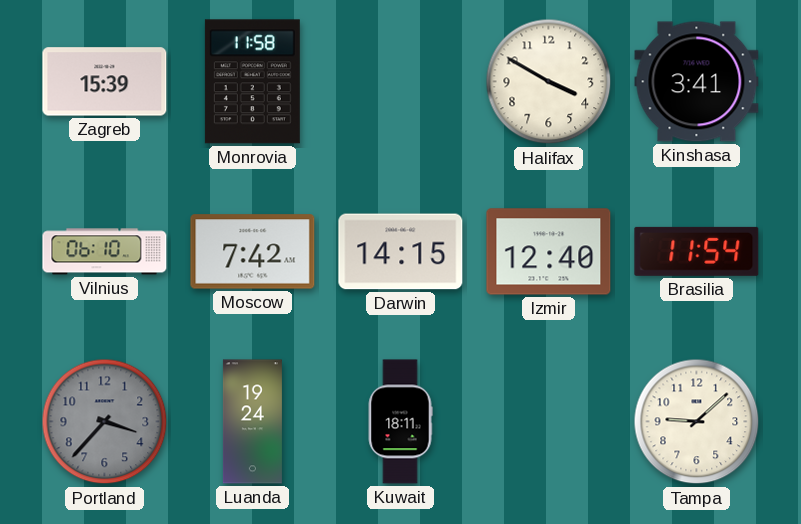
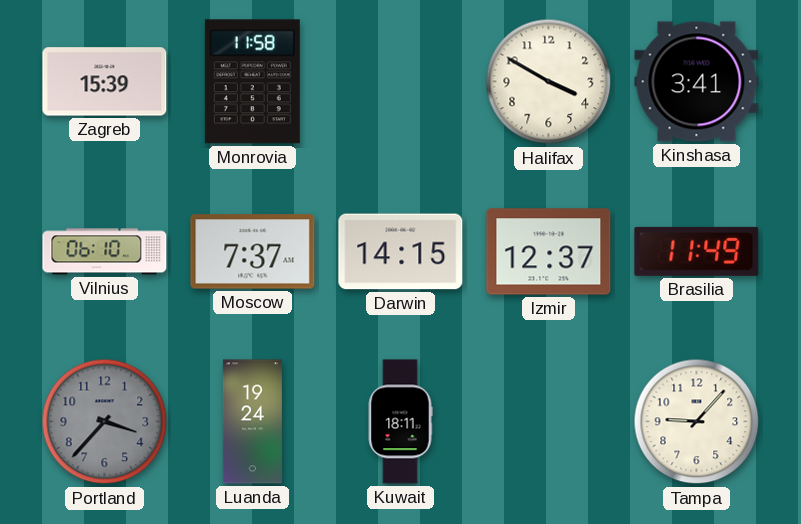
Moscow: 7:42 -> 7:37
Izmir: 12:40 -> 12:37
Brasilia: 11:54 -> 11:49
Tampa: 9:08 -> 9:07
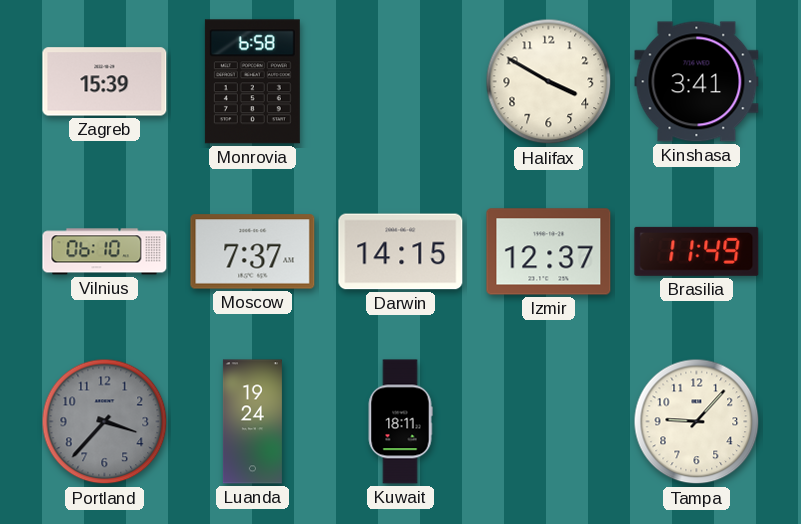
Monrovia: 11:58 -> 6:58
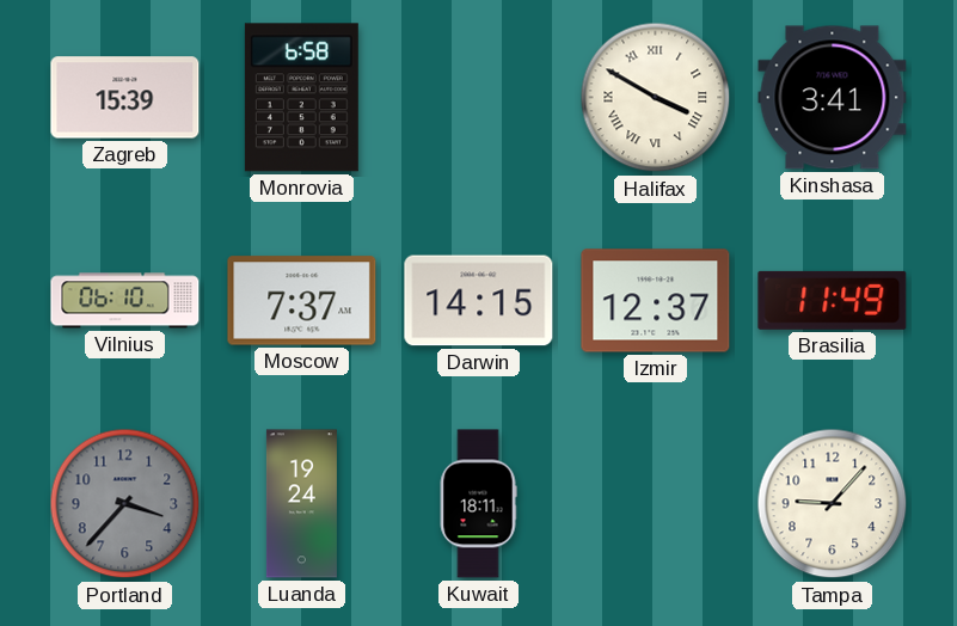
Halifax numerals: Arabic -> Roman
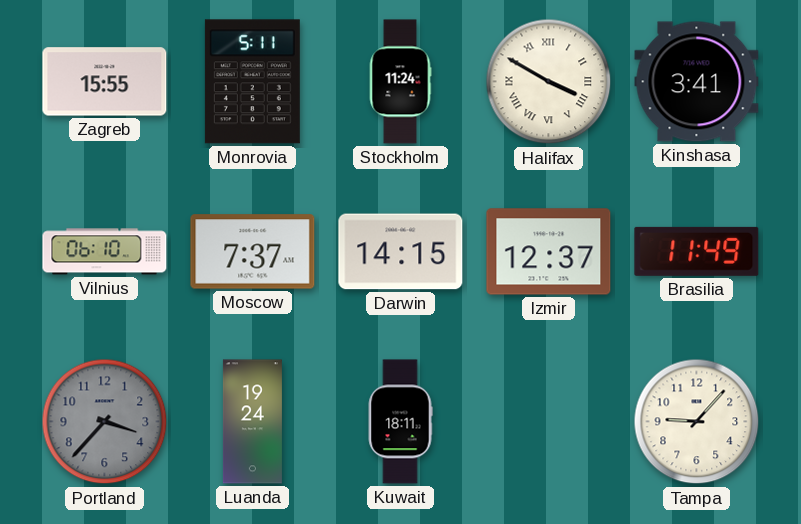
Zagreb: 15:39 -> 15:55
Monrovia: 6:58 -> 5:11
Stockholm: none -> 11:24
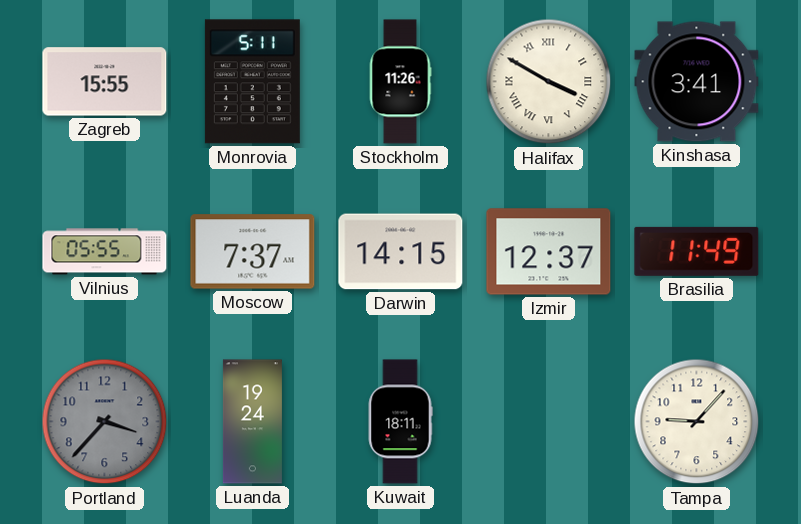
Stockholm: 11:24 -> 11:26
Vilnius: 06:10 -> 05:55
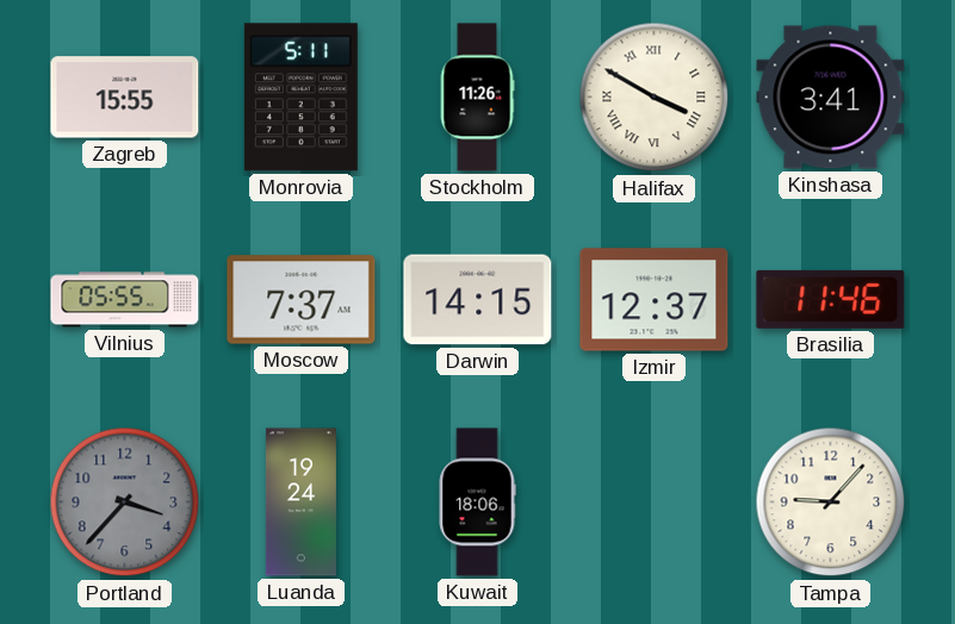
Brasilia: 11:49 -> 11:46
Kuwait: 18:11 -> 18:06
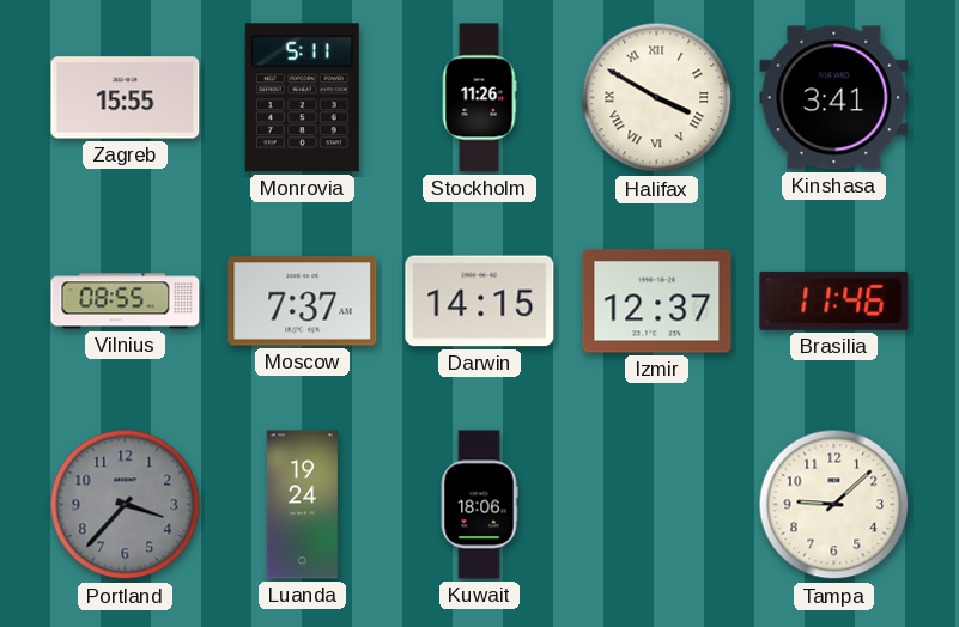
Vilnius: 05:55 -> 08:55
Tampa: 9:07 -> 9:08
